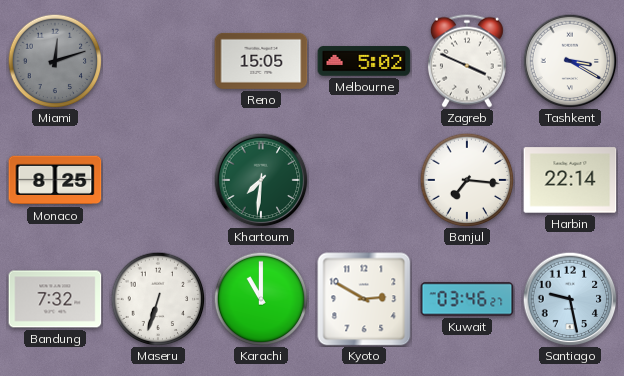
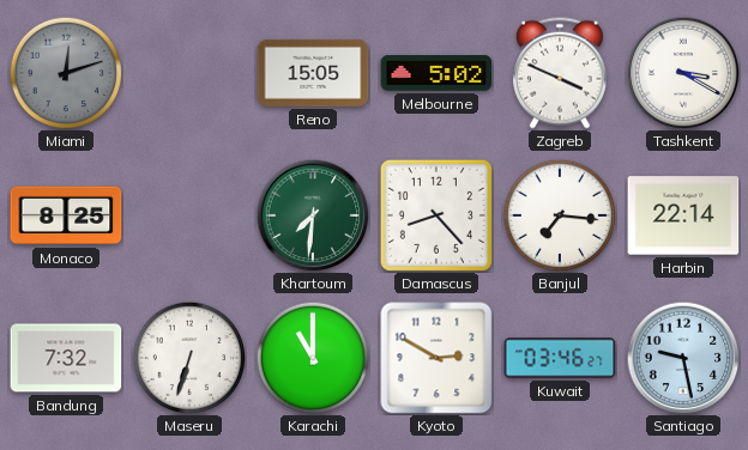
Damascus: none -> 8:23
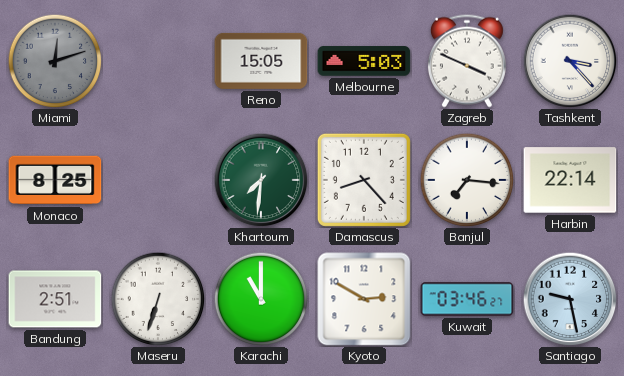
Melbourne: 5:02 -> 5:03
Tashkent: 3:20 -> 3:23
Bandung: 7:32 -> 2:51
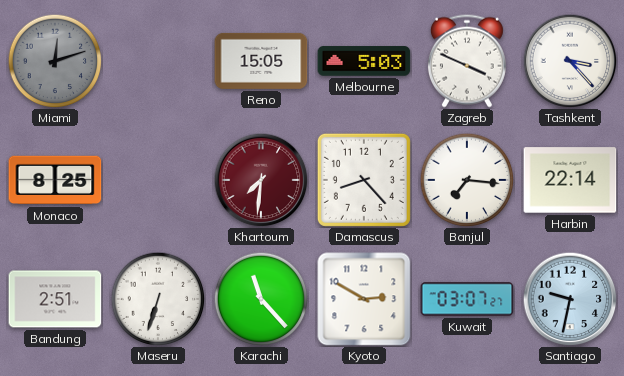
Khartoum dial: green -> burgundy
Karachi: 11:00 -> 11:23
Kuwait: 03:46 -> 03:07
Santiago: 9:28 -> 9:32
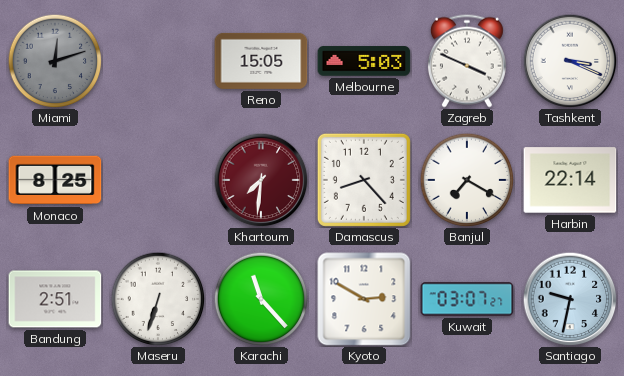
Tashkent: 3:23 -> 3:19
Banjul: 7:16 -> 7:20
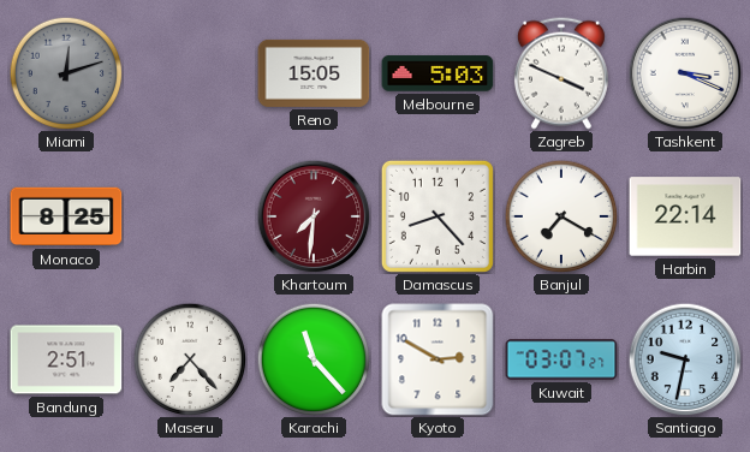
Maseru: 6:33 -> 7:23
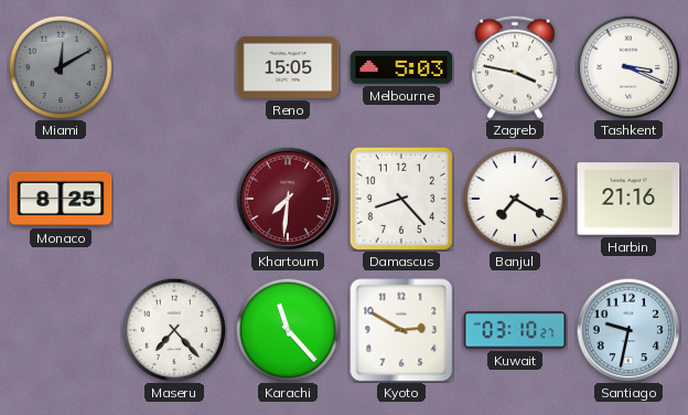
Miami: 12:12 -> 12:10
Zagreb: 3:49 -> 3:47
Harbin: 22:14 -> 21:16
Bandung: 2:51 -> none
Kuwait: 03:07 -> 03:10
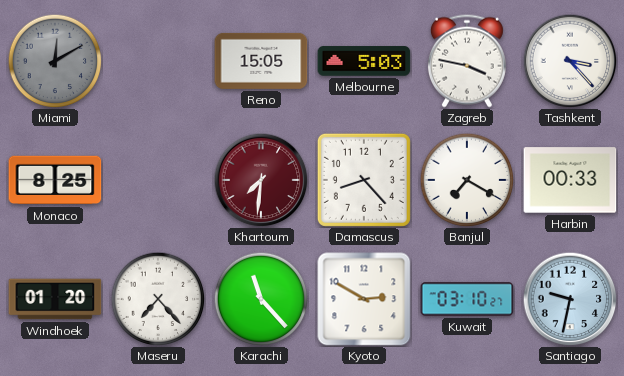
Tashkent: 3:19 -> 3:23
Harbin: 21:16 -> 00:33
Windhoek: none -> 01:20
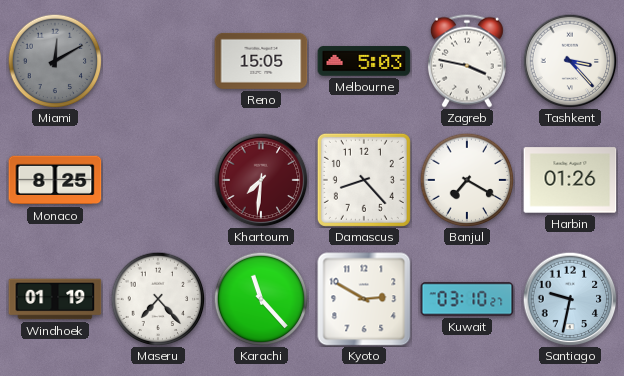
Harbin: 00:33 -> 01:26
Windhoek: 01:20 -> 01:19
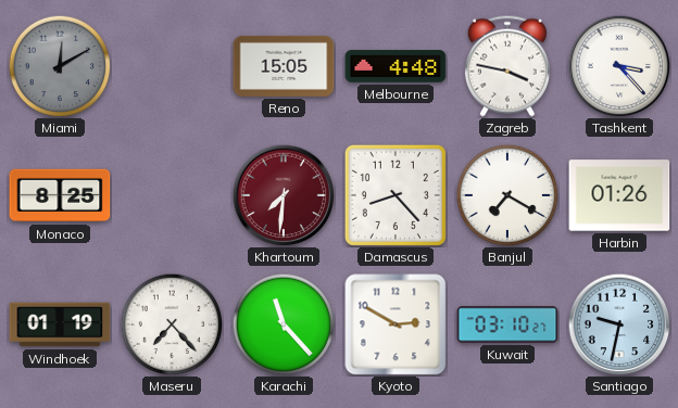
Melbourne: 5:03 -> 4:48
